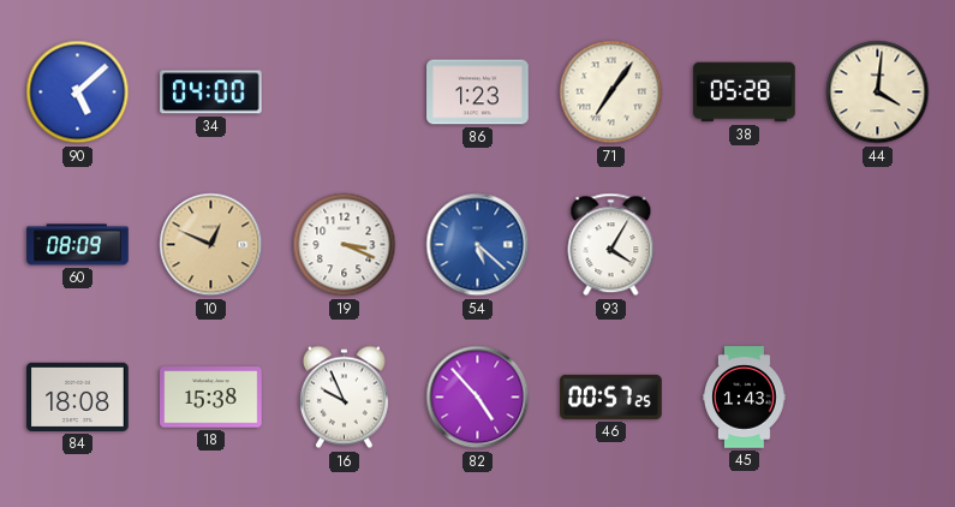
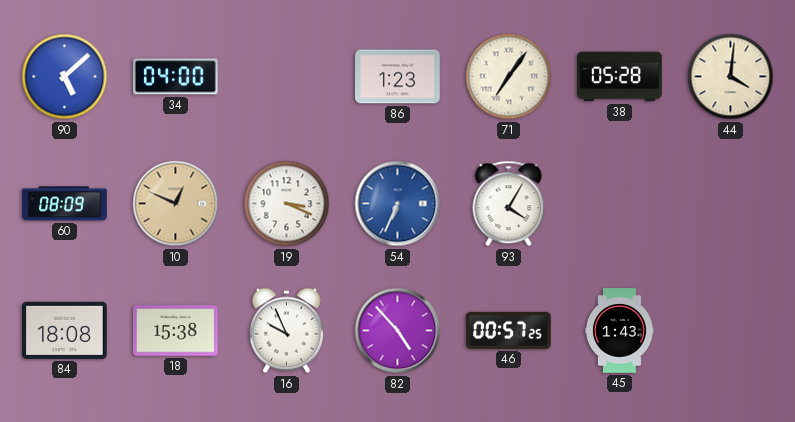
54: 5:22 -> 6:34
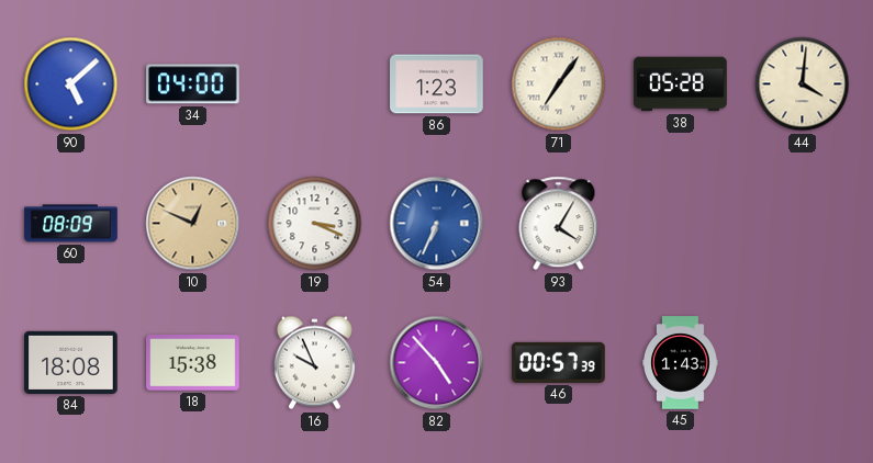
46: 00:57:25 -> 00:57:39
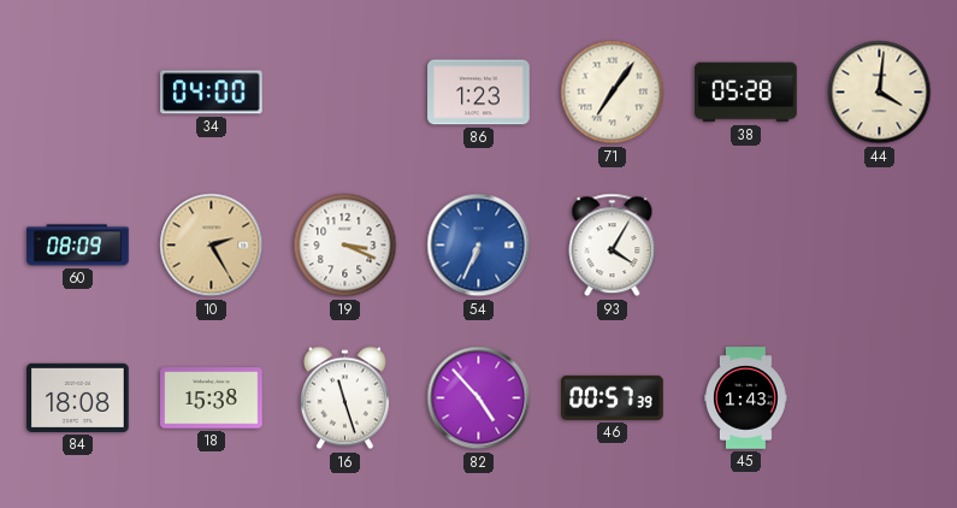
90: 5:08 -> none
10: 12:49 -> 2:25
16: 9:56 -> 11:27
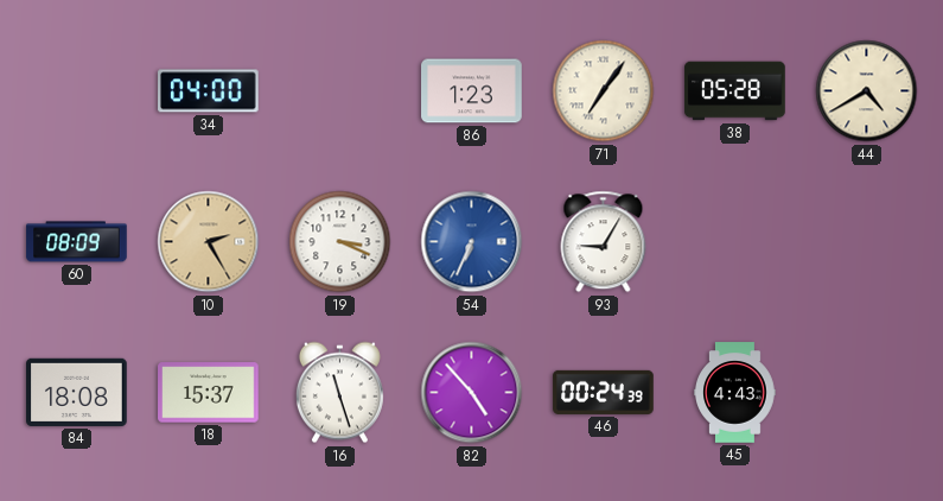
44: 4:01 -> 4:40
93: 4:05 -> 9:05
18: 15:38 -> 15:37
46: 00:57 -> 00:24
45: 1:43 -> 4:43
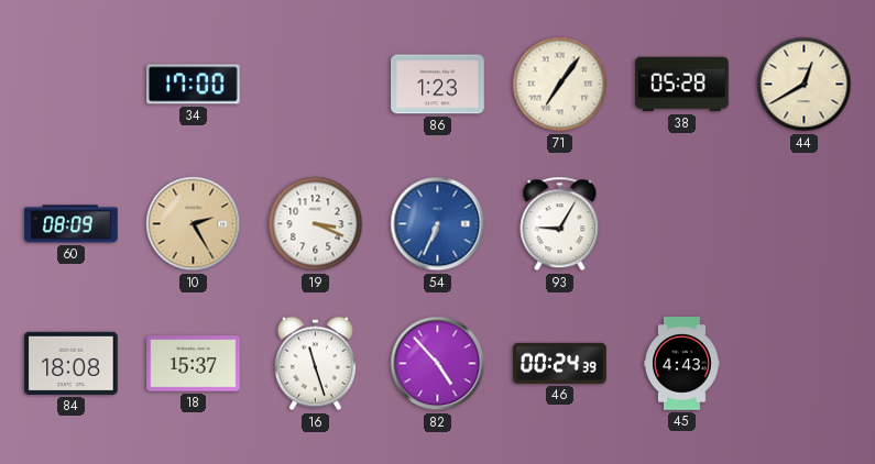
34: 04:00 -> 17:00
44: 4:40 -> 12:40
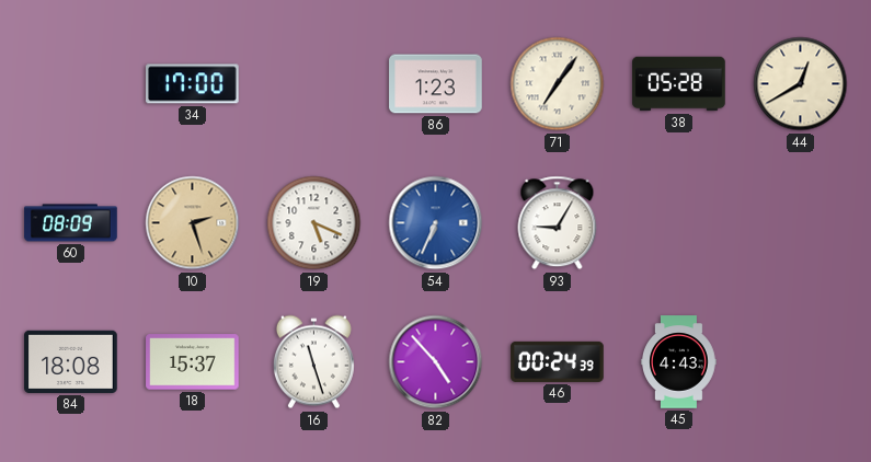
10: 2:25 -> 2:27
19: 3:19 -> 5:19
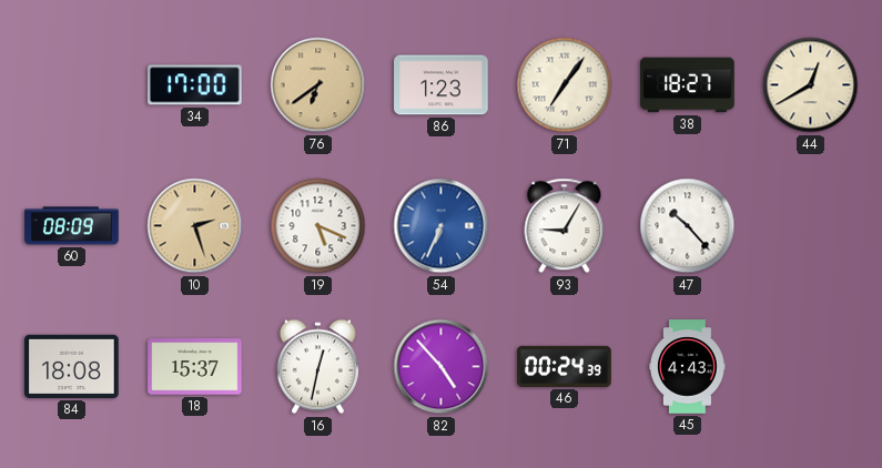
76: none -> 6:39
38: 05:28 -> 18:27
47: none -> 10:23
16: 11:27 -> 12:32
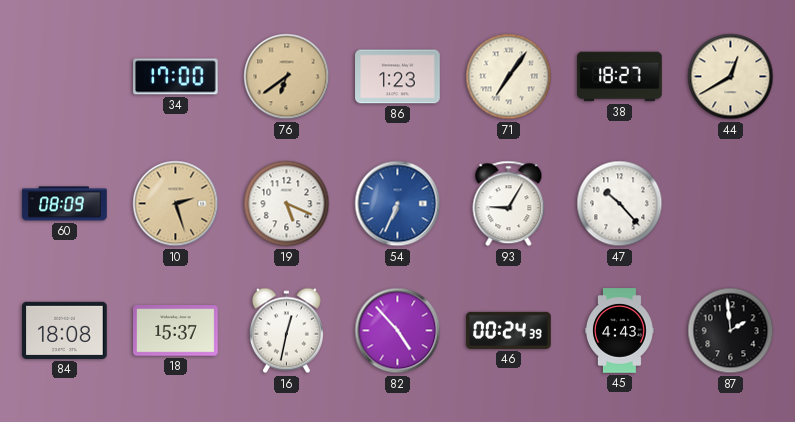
87: none -> 1:59
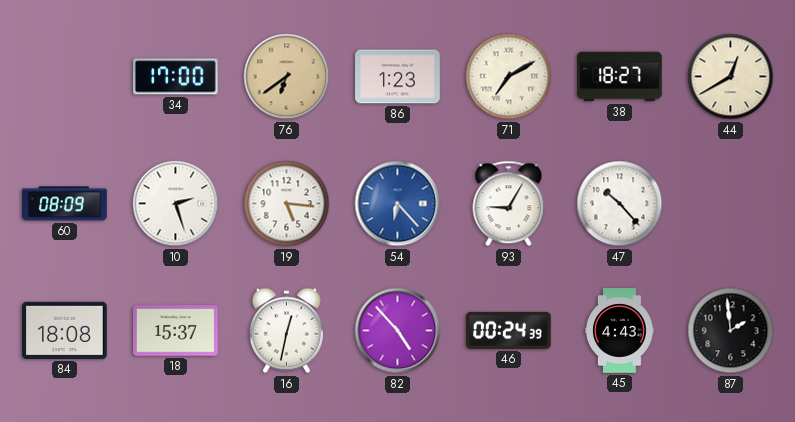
71: 7:06 -> 7:10
10 dial: champagne -> white
19: 5:19 -> 5:16
54: 6:34 -> 6:23
